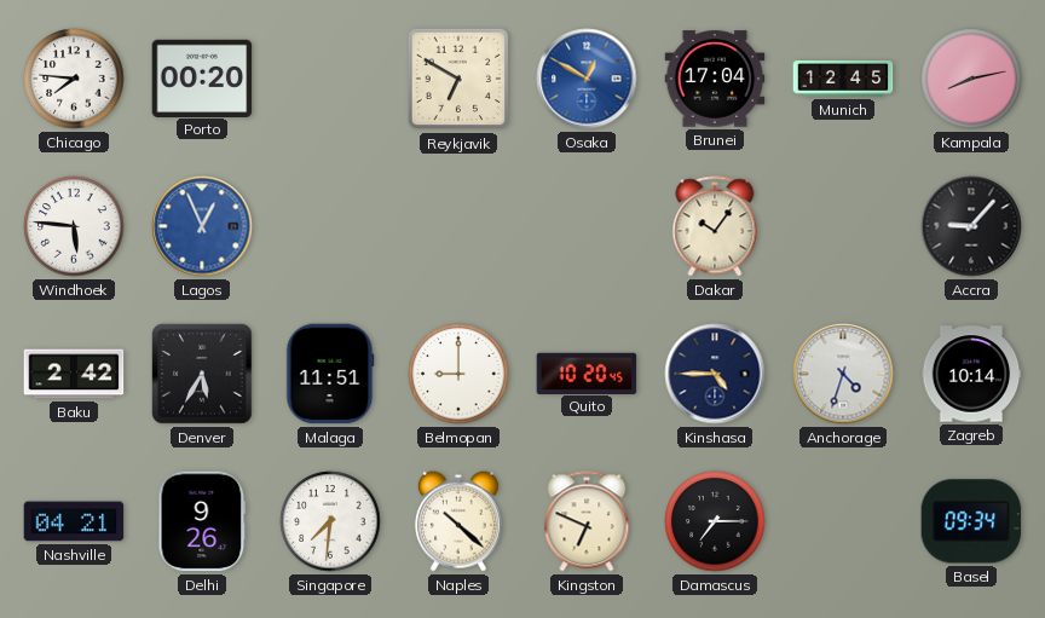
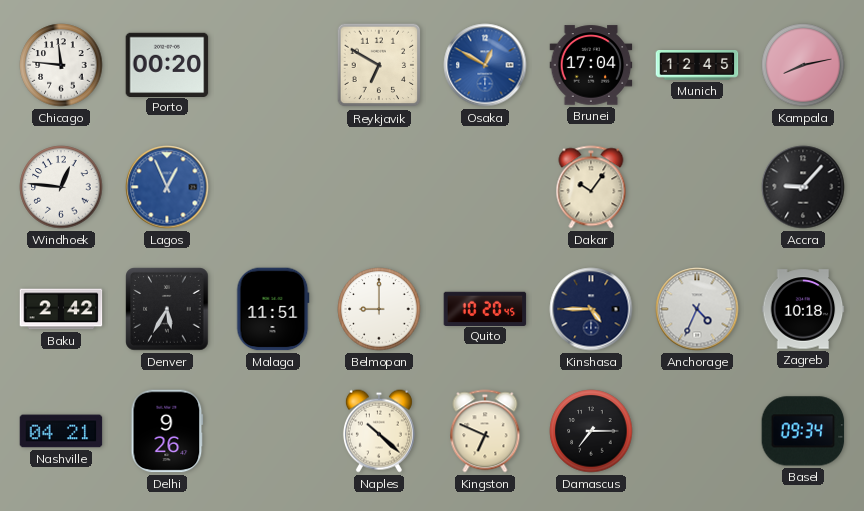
Chicago: 7:46 -> 11:46
Windhoek: 5:46 -> 12:46
Anchorage: 4:33 -> 4:34
Zagreb: 10:14 -> 10:18
Singapore: 7:31 -> none
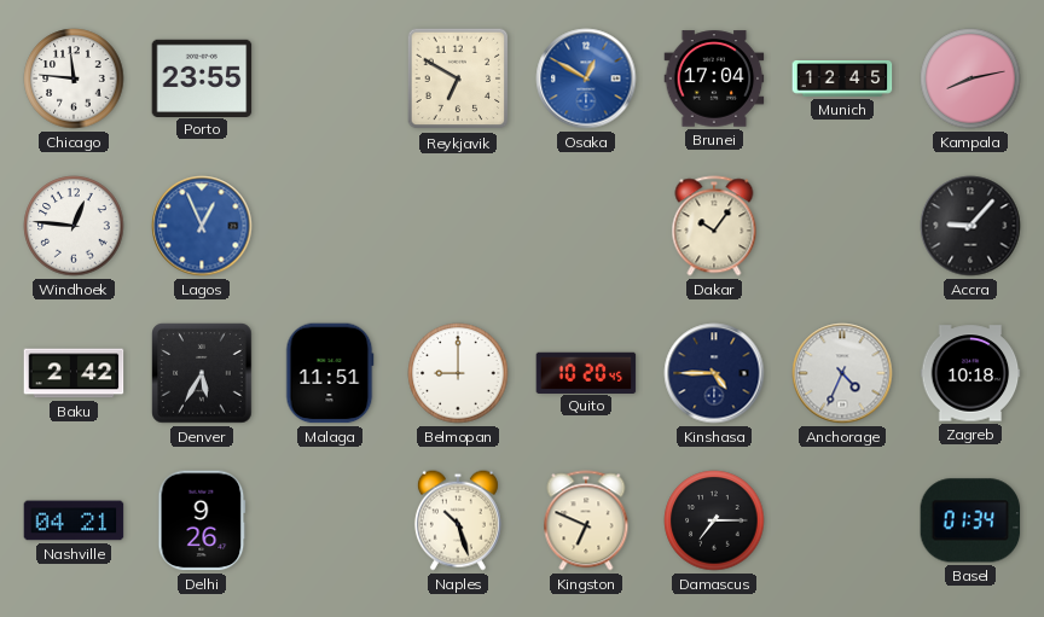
Porto: 00:20 -> 23:55
Naples: 10:22 -> 10:27
Basel: 09:34 -> 01:34
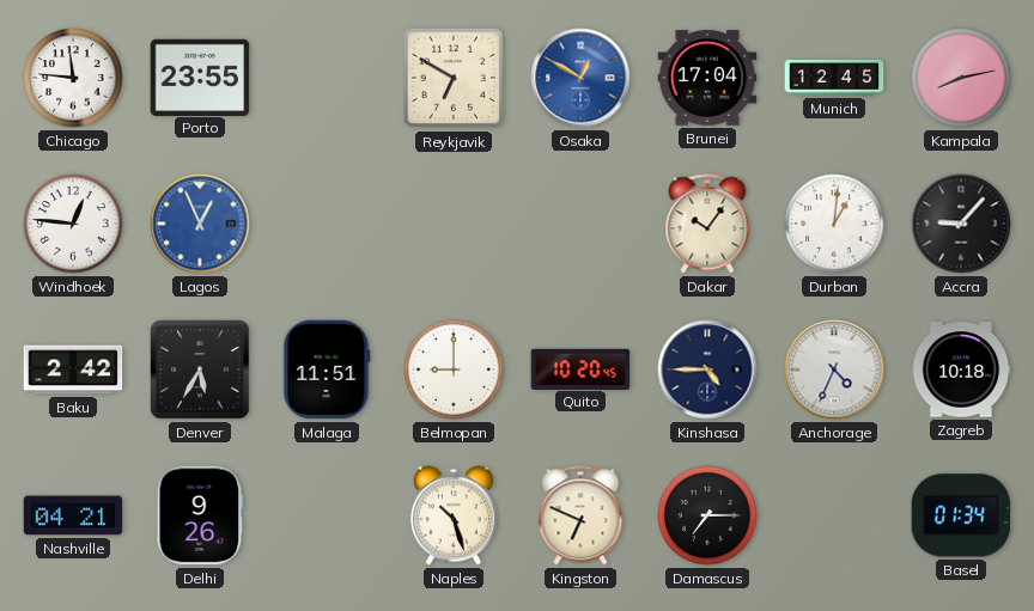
Durban: none -> 1:01
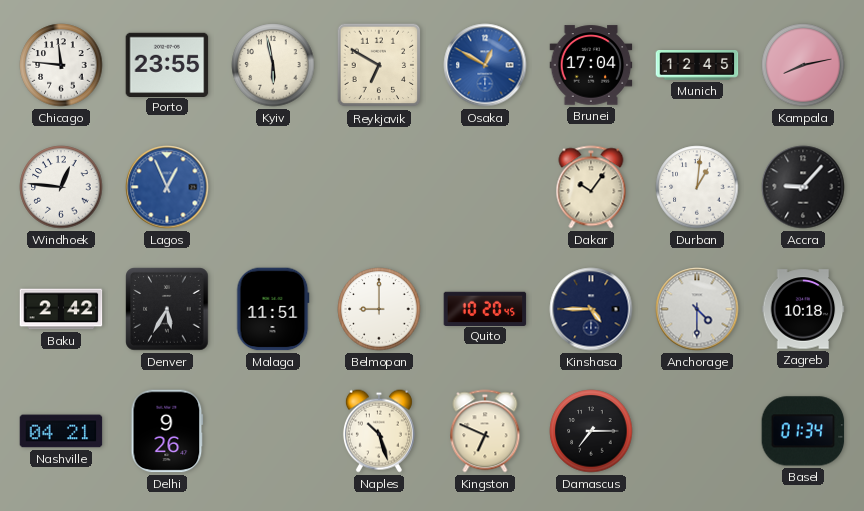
Kyiv: none -> 5:58
Anchorage: 4:34 -> 4:30
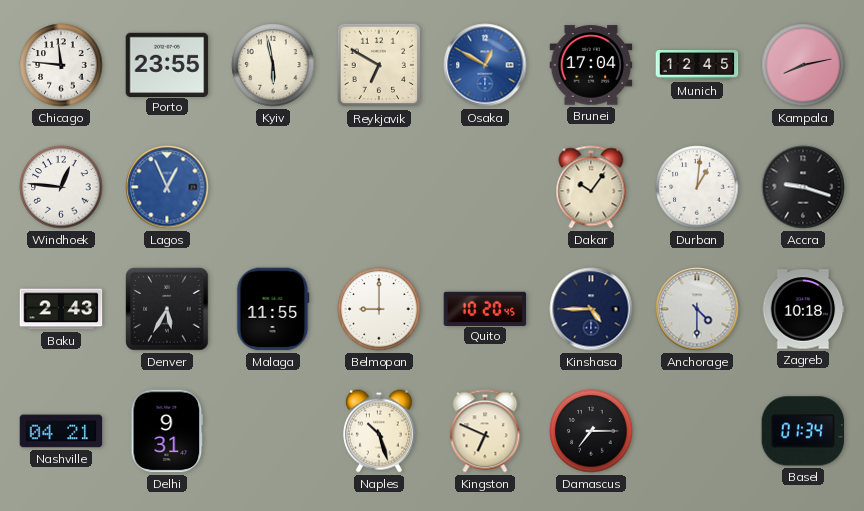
Accra: 9:07 -> 9:18
Baku: 2:42 -> 2:43
Malaga: 11:51 -> 11:55
Delhi: 9:26 -> 9:31
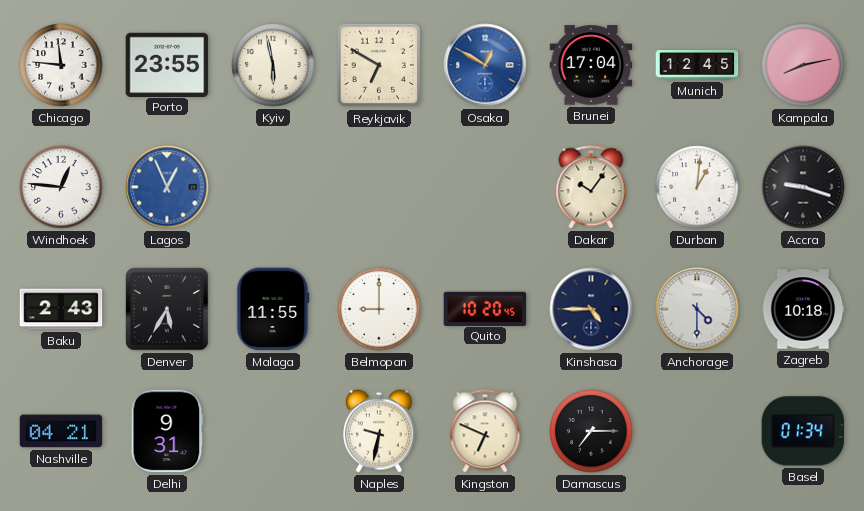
Naples: 10:27 -> 9:32
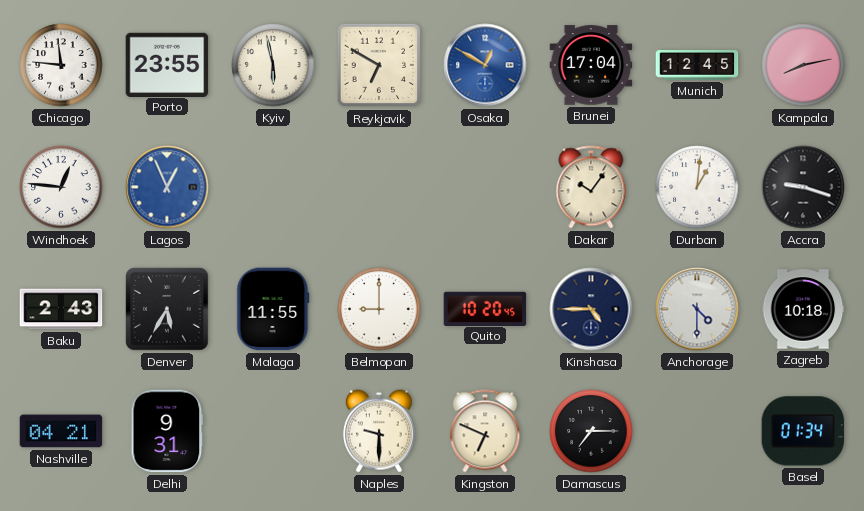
Naples: 9:32 -> 9:30
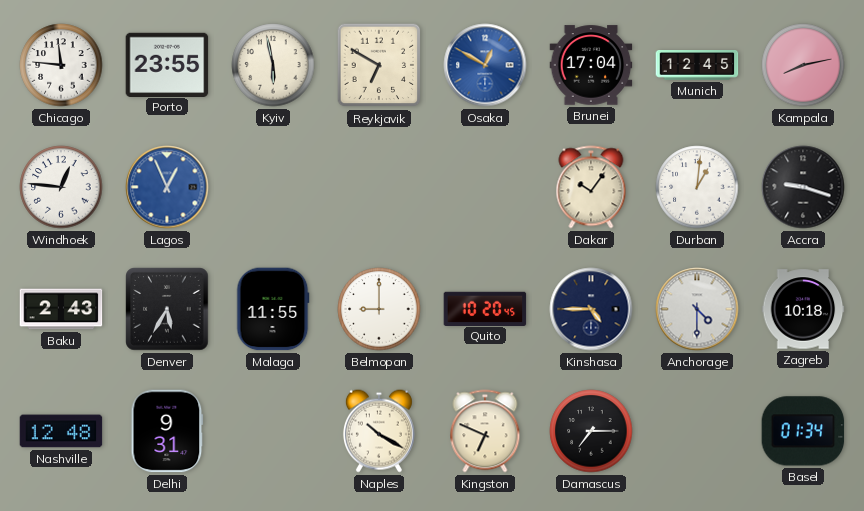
Nashville: 04:21 -> 12:48
Naples: 9:30 -> 10:20
